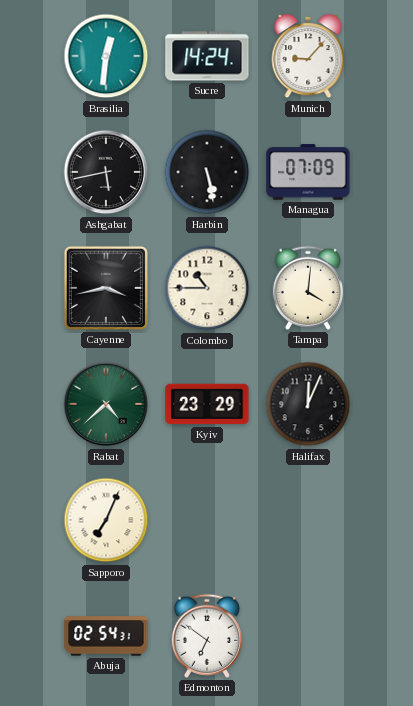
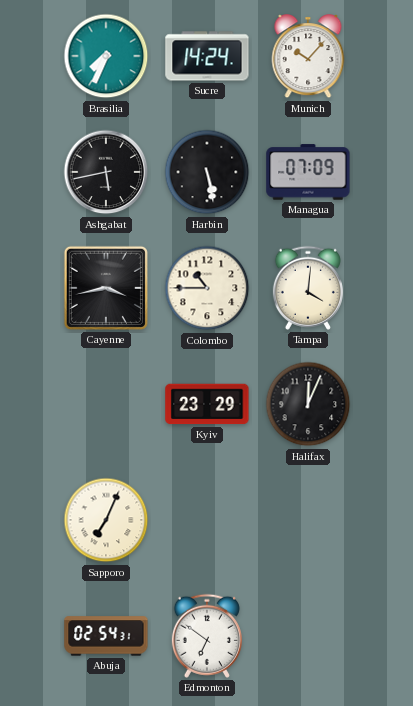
Brasilia: 12:31 -> 7:34
Munich: 9:07 -> 10:07
Rabat: 4:38 -> none
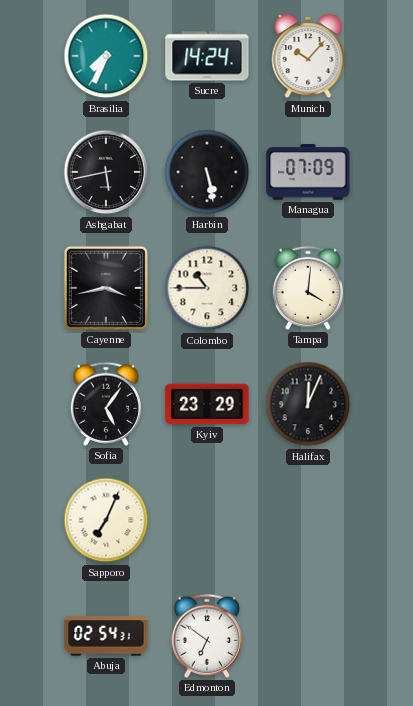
Sofia: none -> 5:06
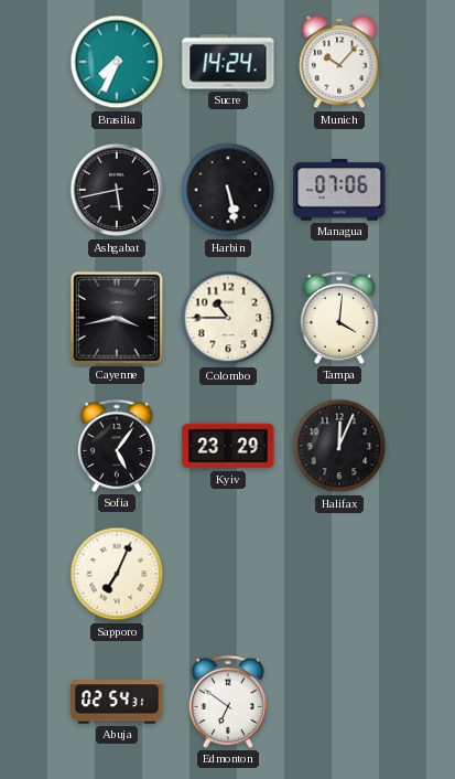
Managua: 07:09 -> 07:06
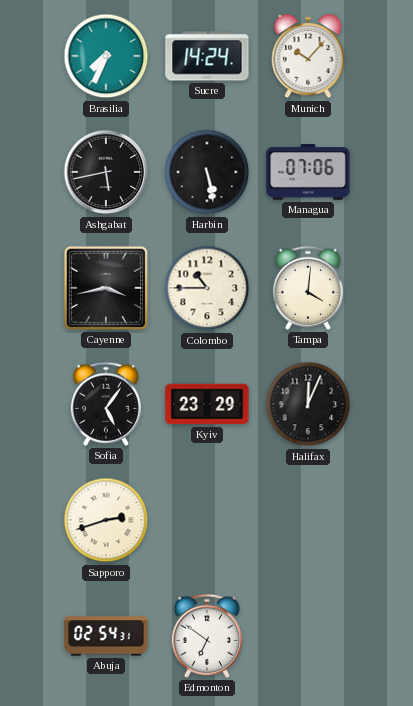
Sapporo: 7:04 -> 2:42
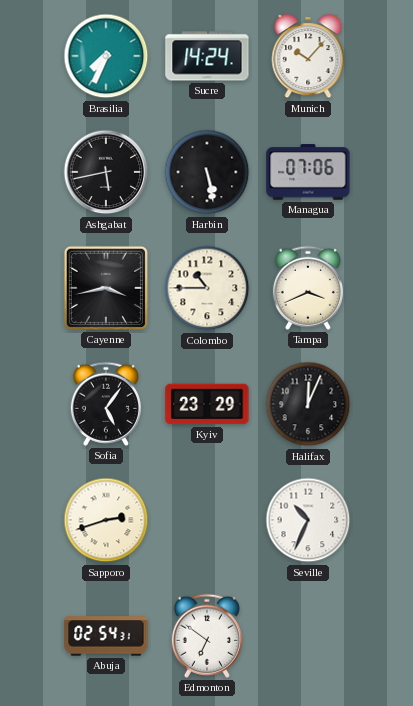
Tampa: 4:01 -> 3:41
Seville: none -> 10:34
